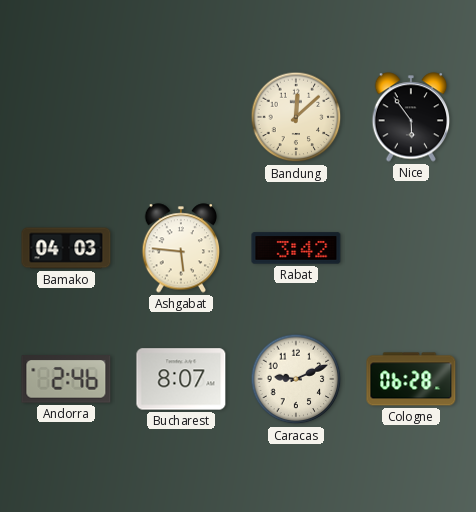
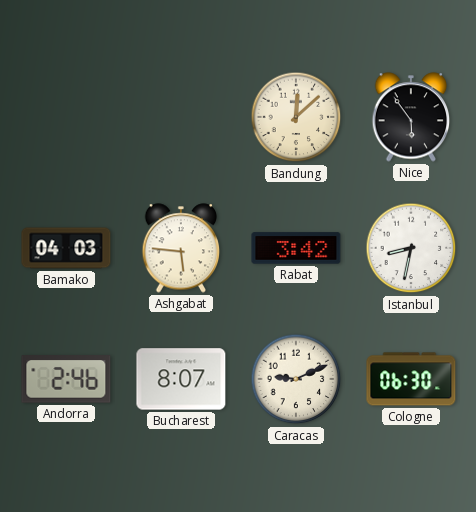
Istanbul: none -> 8:32
Cologne: 06:28 -> 06:30
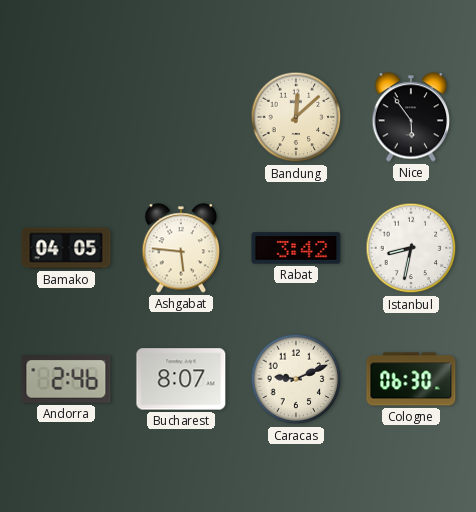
Bamako: 04:03 -> 04:05
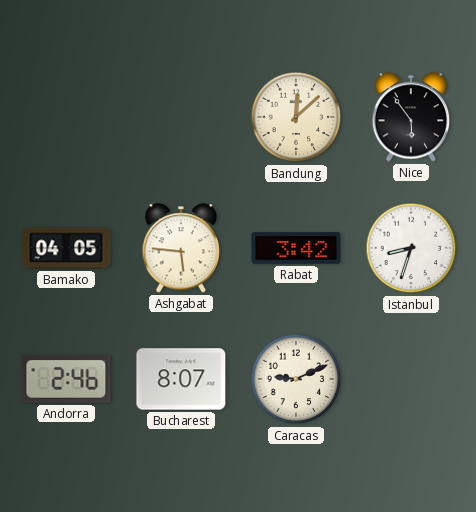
Istanbul: 8:32 -> 8:33
Cologne: 06:30 -> none
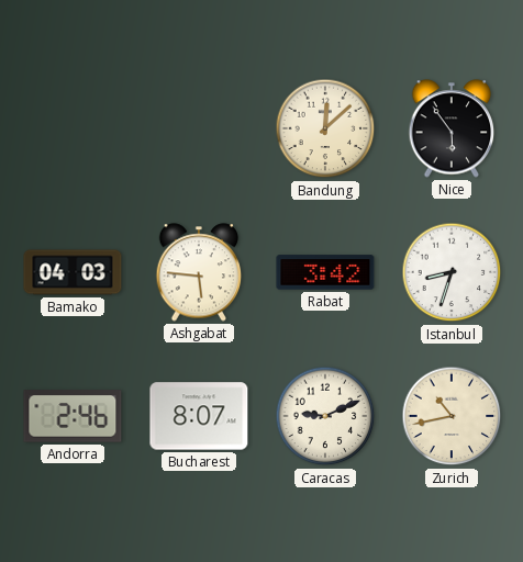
Bamako: 04:05 -> 04:03
Zurich: none -> 10:43
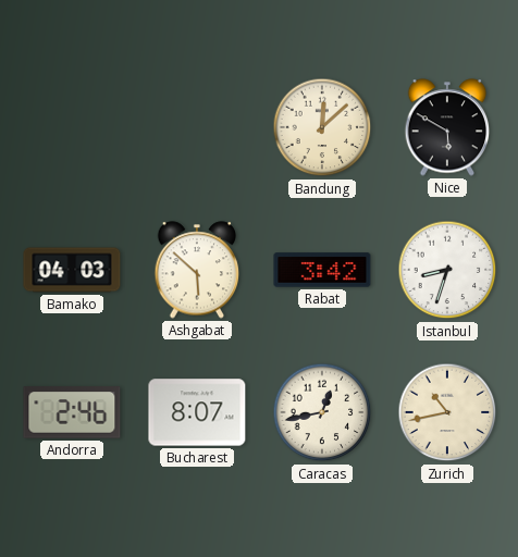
Nice: 5:54 -> 5:50
Ashgabat: 5:46 -> 5:52
Caracas: 9:11 -> 12:43
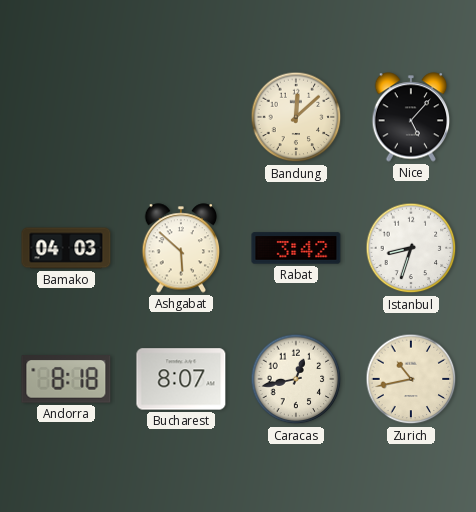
Nice: 5:50 -> 5:07
Andorra: 2:46 -> 8:18
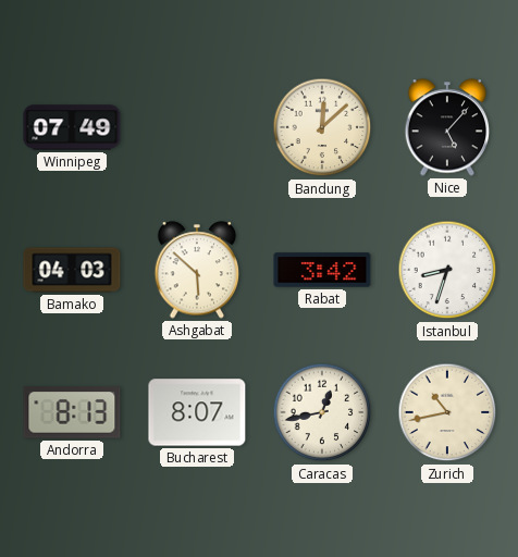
Winnipeg: none -> 07:49
Andorra: 8:18 -> 8:13
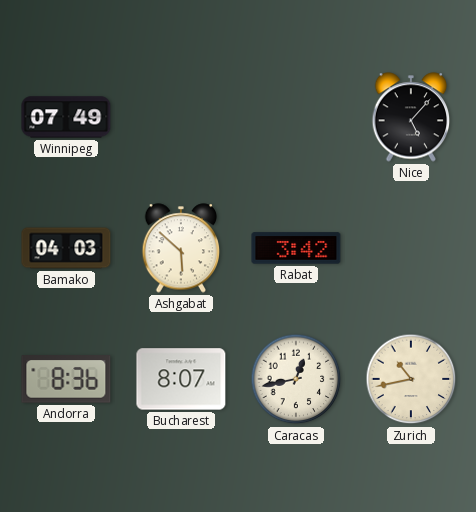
Bandung: 12:08 -> none
Istanbul: 8:33 -> none
Andorra: 8:13 -> 8:36
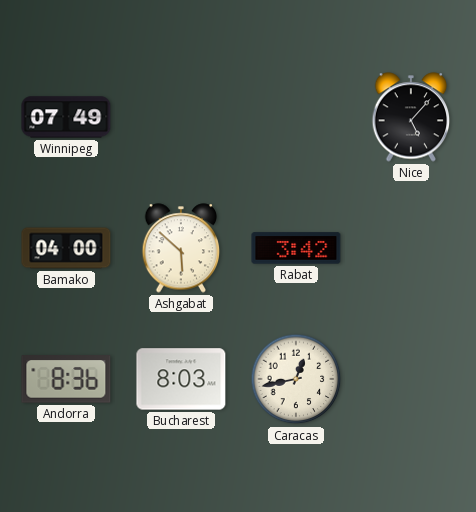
Bamako: 04:03 -> 04:00
Bucharest: 8:07 -> 8:03
Zurich: 10:43 -> none
